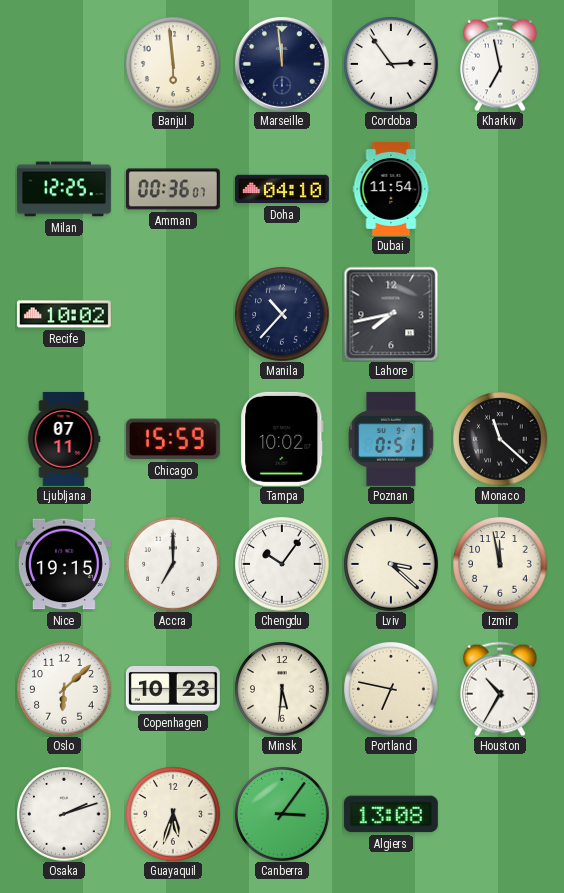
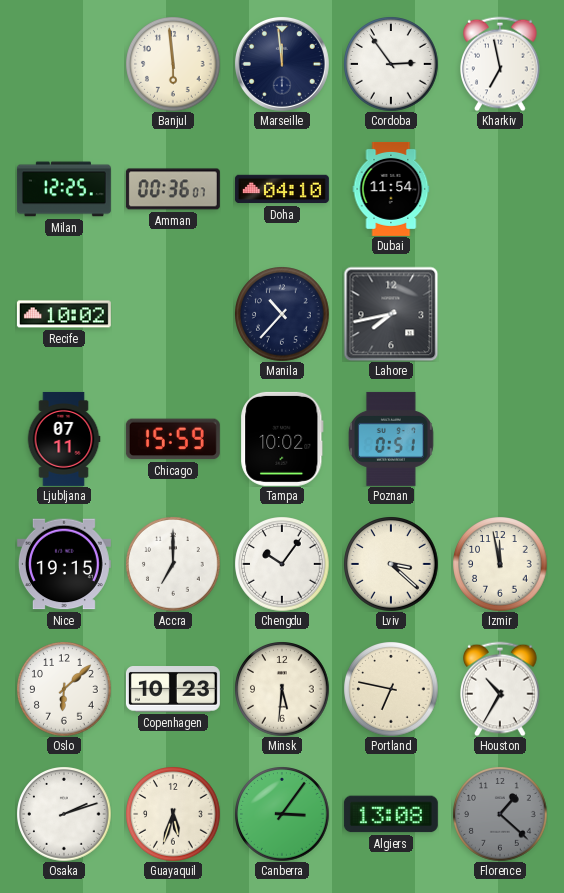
Monaco: 11:22 -> none
Florence: none -> 1:22
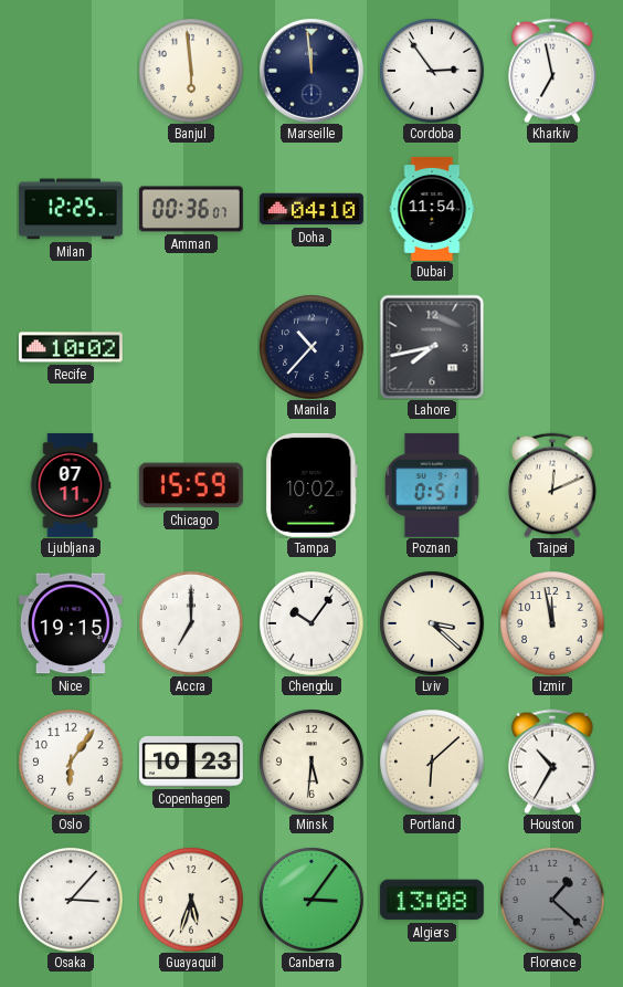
Taipei: none -> 12:11
Oslo: 6:08 -> 6:06
Portland: 6:47 -> 6:08
Osaka: 2:12 -> 3:07
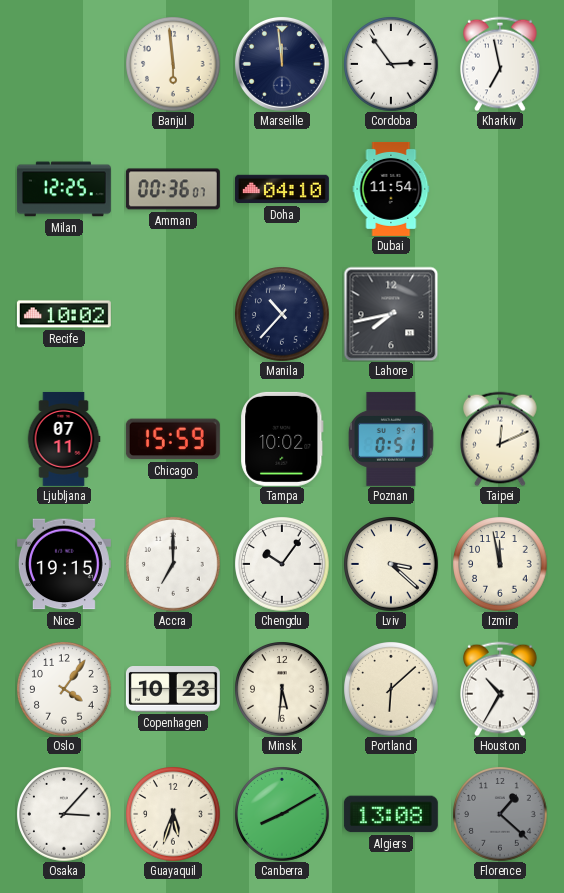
Oslo: 6:06 -> 4:06
Canberra: 3:06 -> 8:10
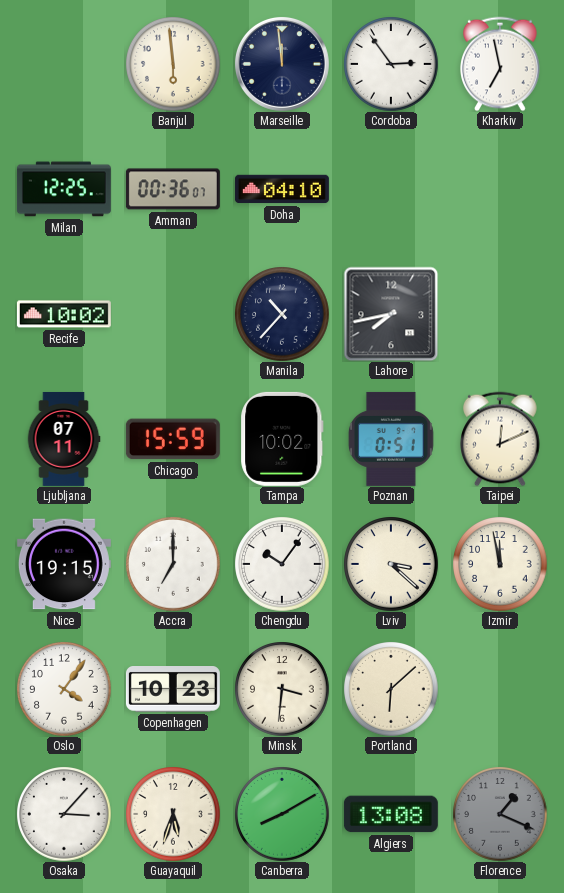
Dubai: 11:54 -> none
Minsk: 5:31 -> 3:31
Houston: 10:35 -> none
Florence: 1:22 -> 1:19
